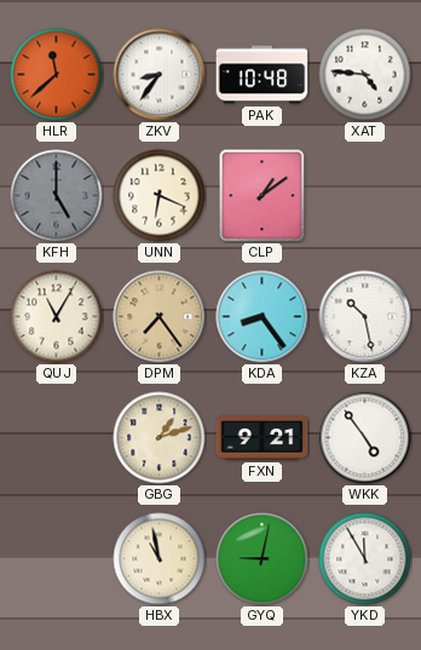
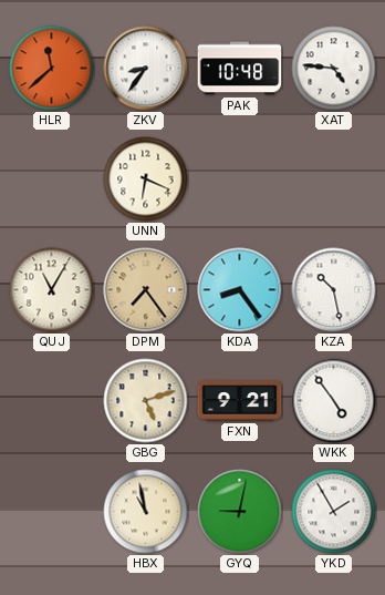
KFH: 5:00 -> none
CLP: 1:09 -> none
GBG: 1:12 -> 5:12
YKD: 11:55 -> 1:55
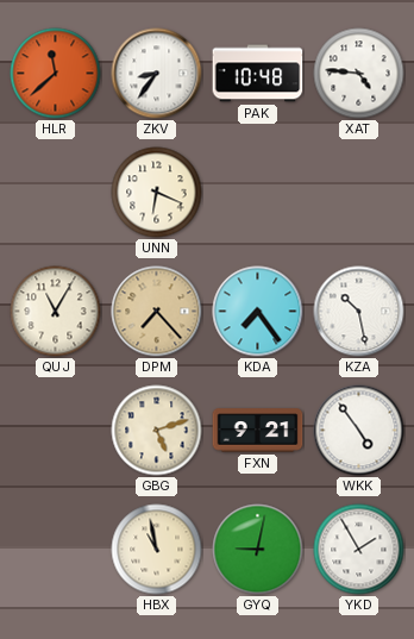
DPM: 7:24 -> 7:23
KDA: 8:24 -> 7:24
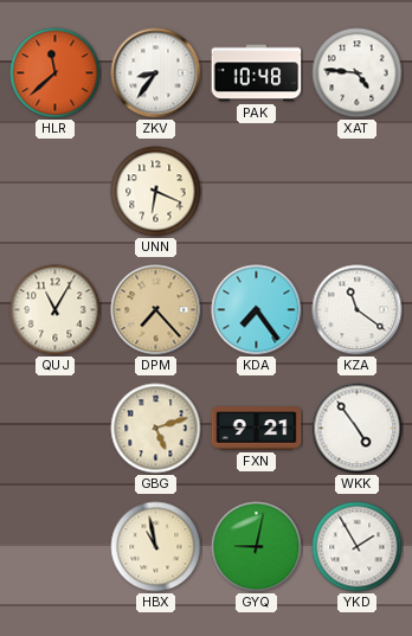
KZA: 10:28 -> 11:21
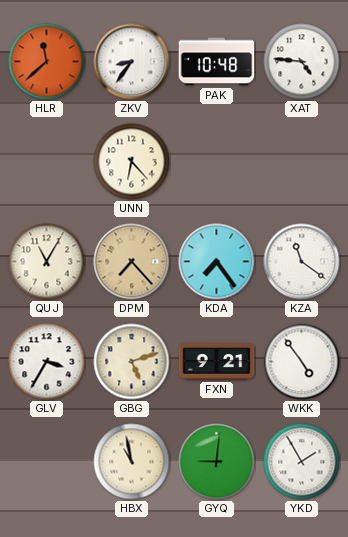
UNN: 6:19 -> 6:23
GLV: none -> 3:35
GYQ: 9:02 -> 9:01
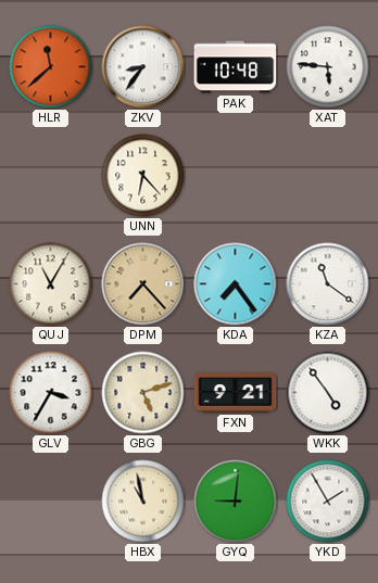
XAT: 4:46 -> 5:46
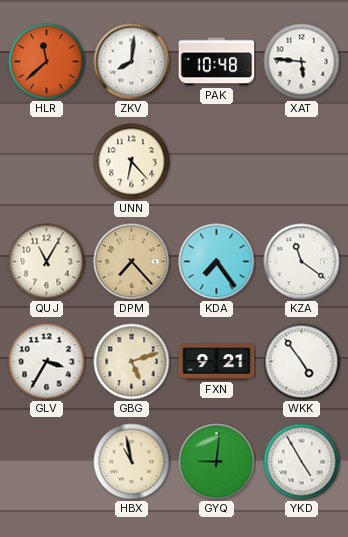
ZKV: 8:36 -> 8:01
YKD: 1:55 -> 4:55
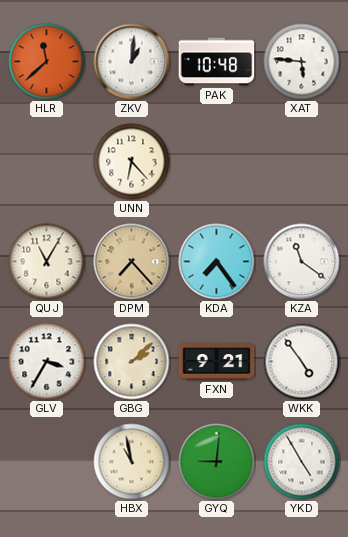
ZKV: 8:01 -> 1:01
GBG: 5:12 -> 2:08
